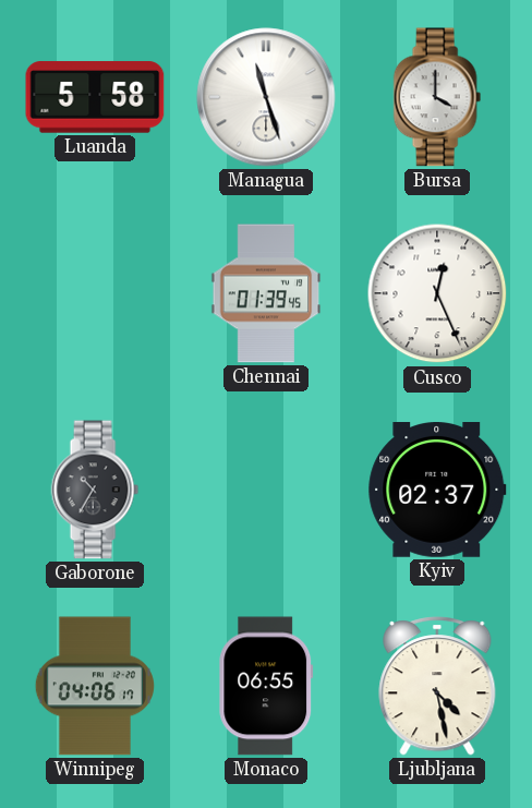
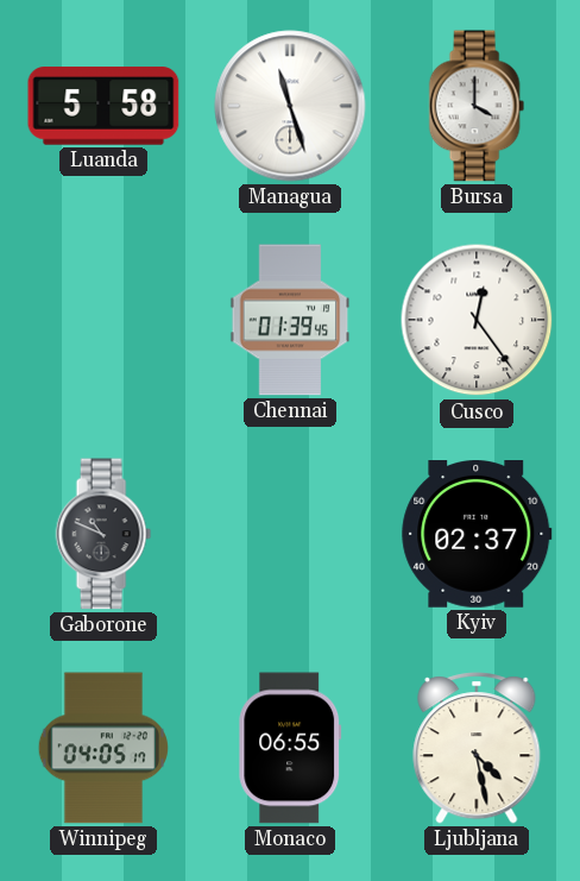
Cusco: 12:26 -> 12:24
Gaborone: 10:35 -> 10:49
Winnipeg: 04:06 -> 04:05
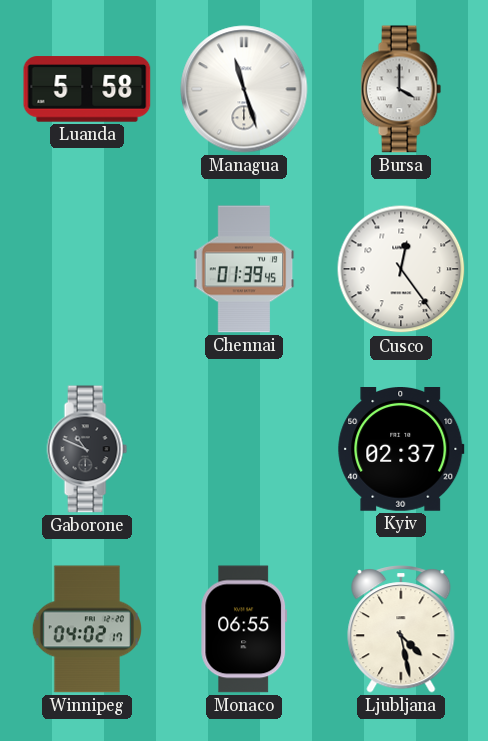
Winnipeg: 04:05 -> 04:02
